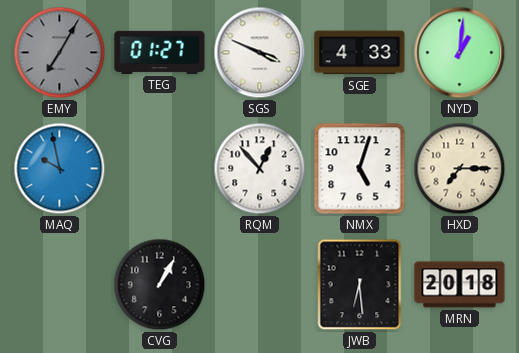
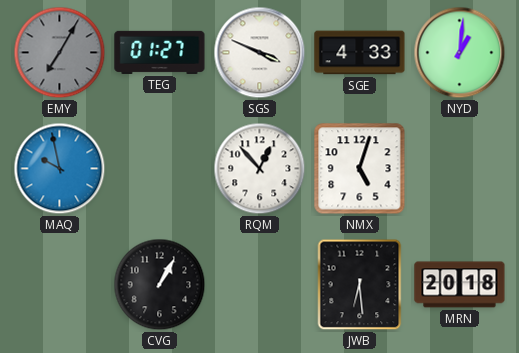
HXD: 7:15 -> none
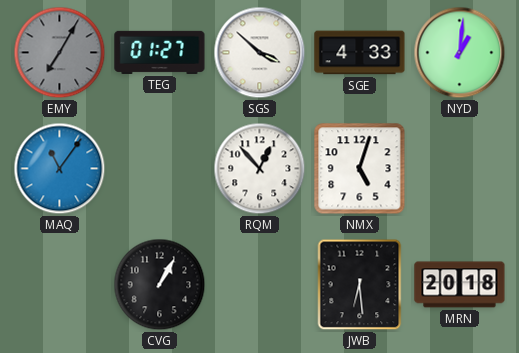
SGS: 3:49 -> 3:52
MAQ: 9:58 -> 11:06
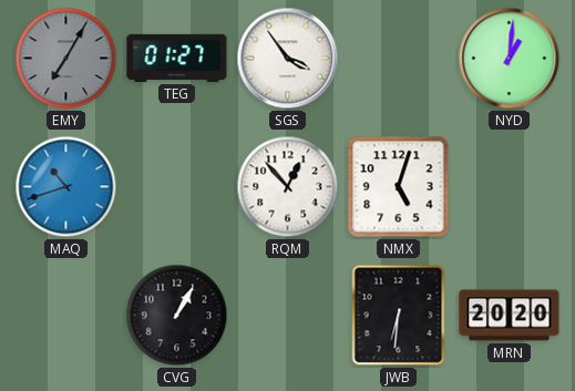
SGS: 3:52 -> 3:54
SGE: 4:33 -> none
MAQ: 11:06 -> 10:42
JWB: 6:29 -> 6:31
MRN: 20:18 -> 20:20
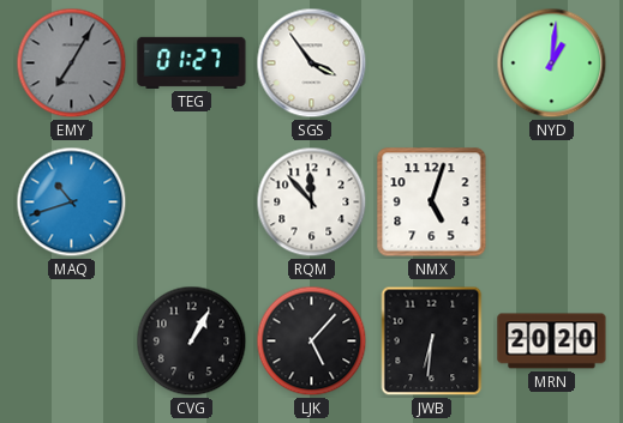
RQM: 12:53 -> 11:53
LJK: none -> 5:07
